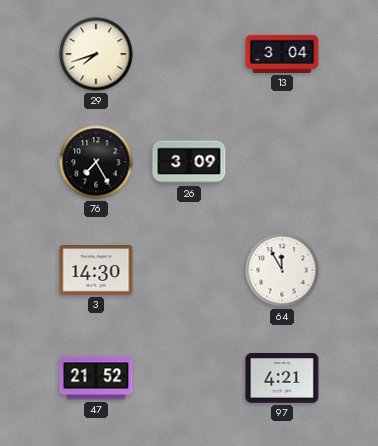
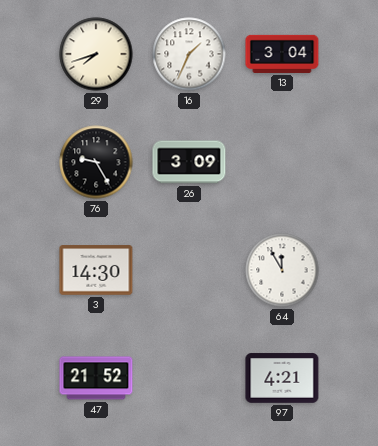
16: none -> 1:34
76: 7:25 -> 9:25
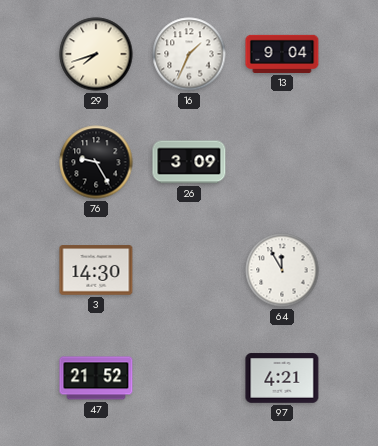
13: 3:04 -> 9:04
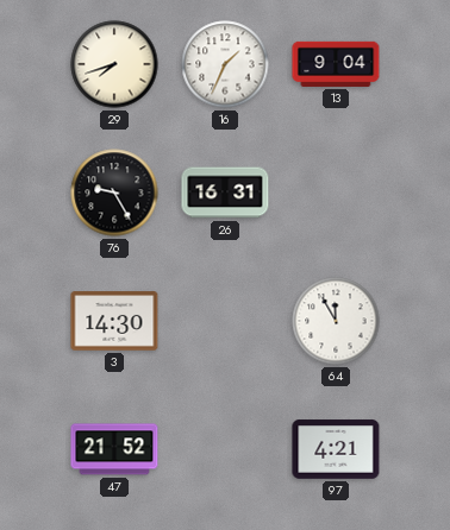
26: 3:09 -> 16:31
